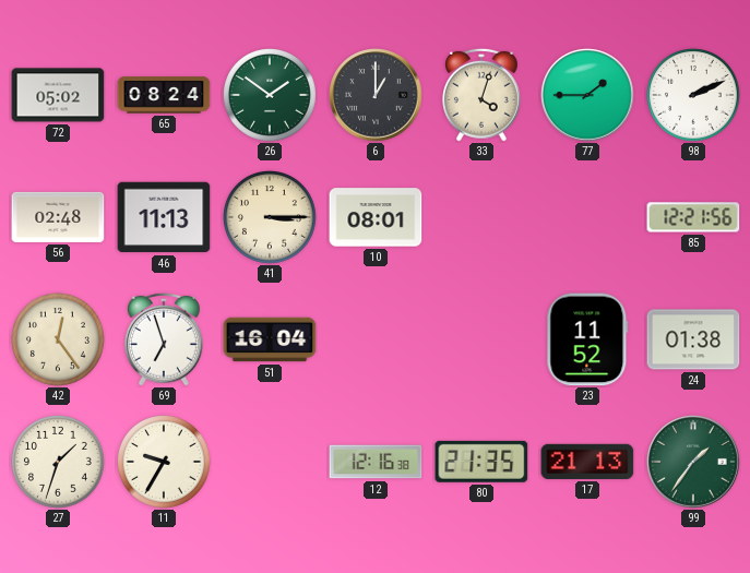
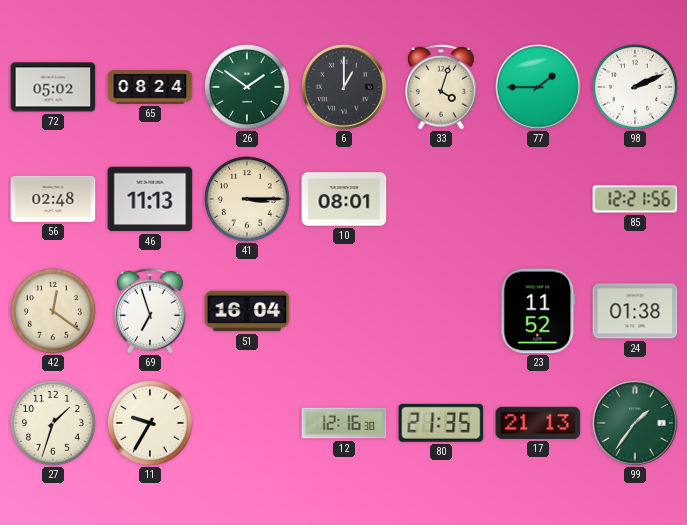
42: 12:24 -> 12:21
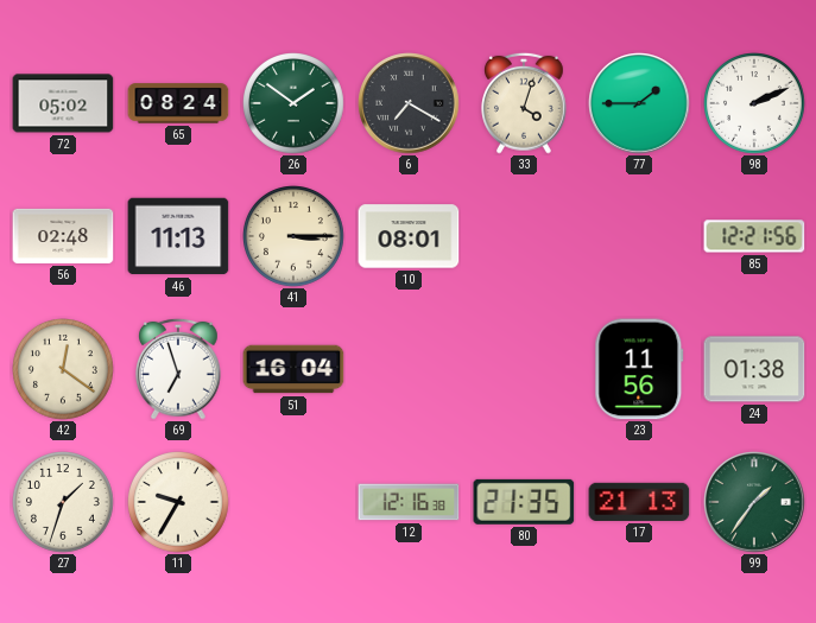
6: 1:00 -> 7:20
23: 11:52 -> 11:56
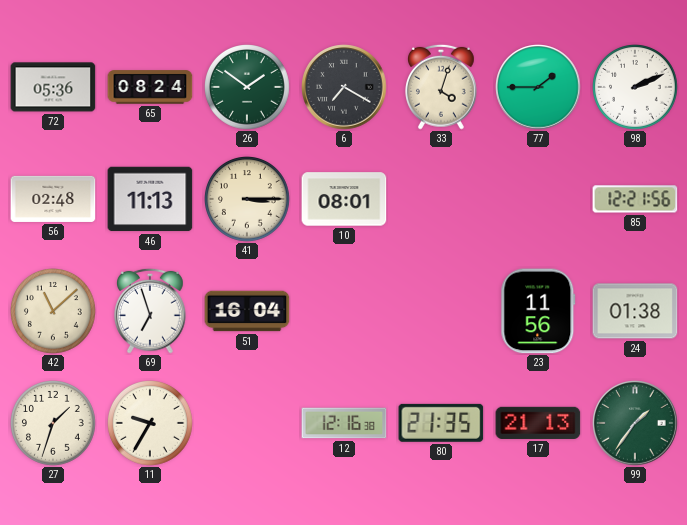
72: 05:02 -> 05:36
42: 12:21 -> 11:08
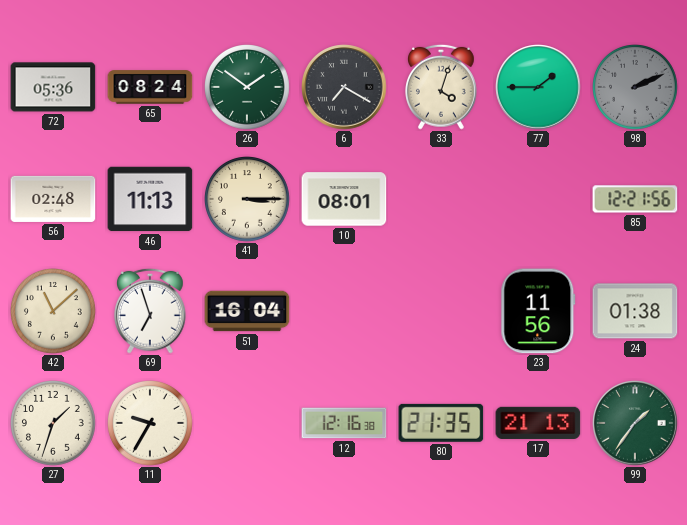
98 dial: white -> grey
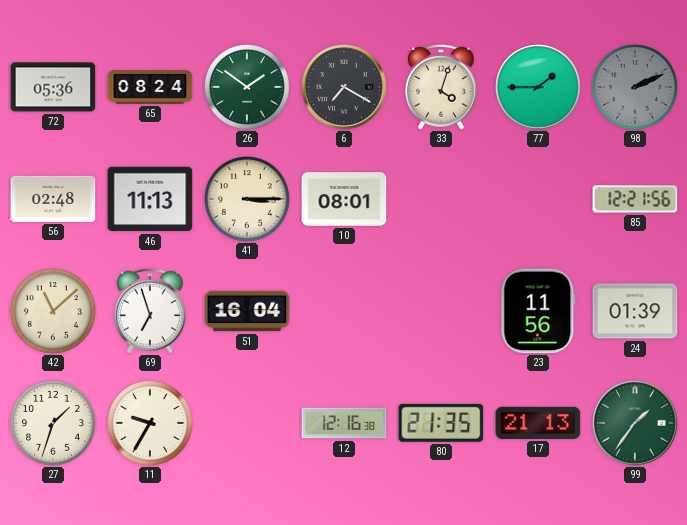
24: 01:38 -> 01:39
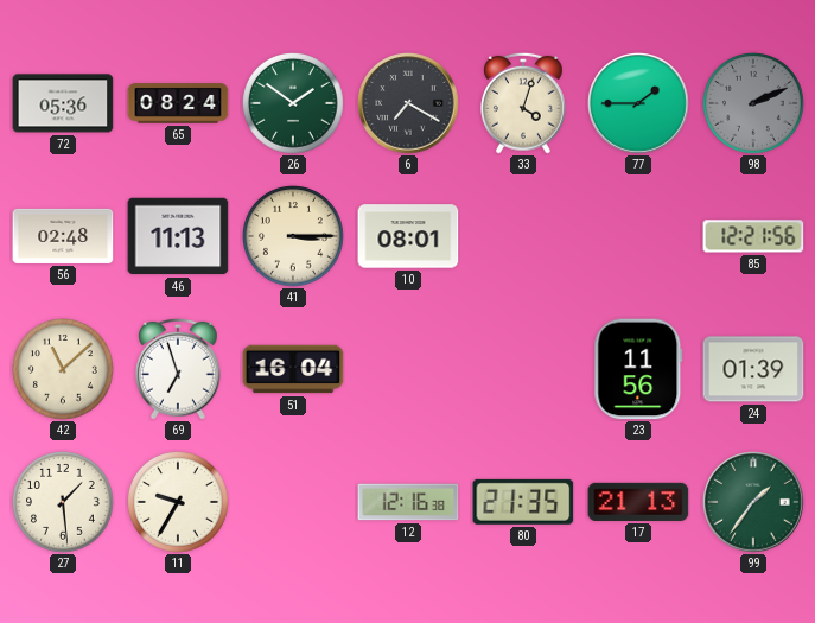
27: 1:33 -> 1:29
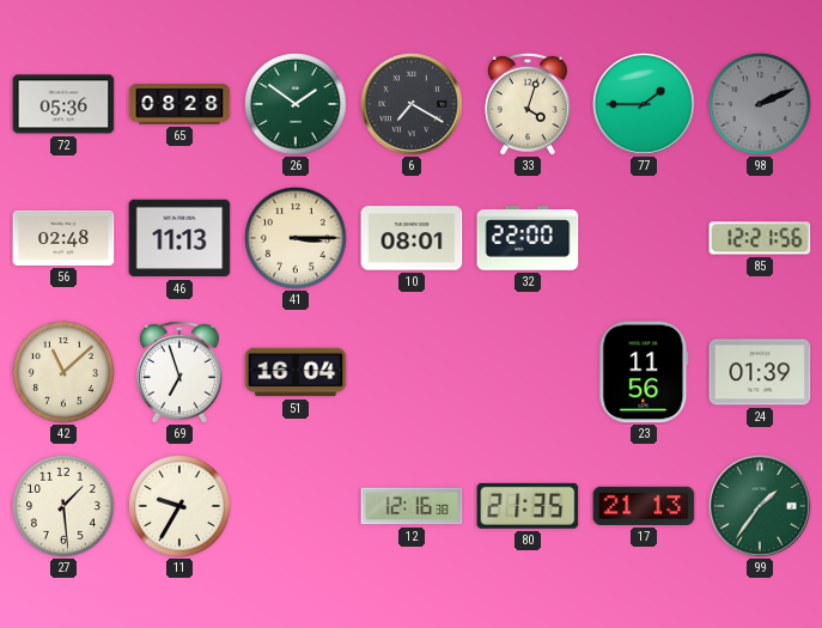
65: 08:24 -> 08:28
32: none -> 22:00
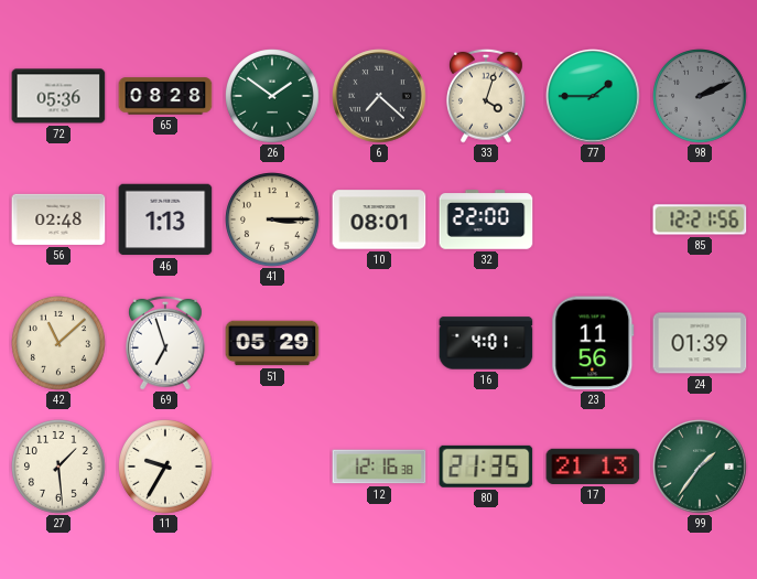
6: 7:20 -> 7:22
46: 11:13 -> 1:13
51: 16:04 -> 05:29
16: none -> 4:01
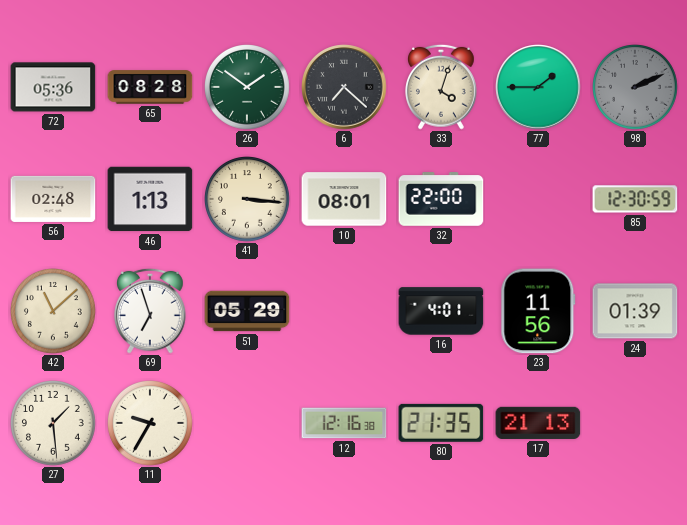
41: 3:15 -> 3:16
85: 12:21 -> 12:30
99: 1:36 -> none
